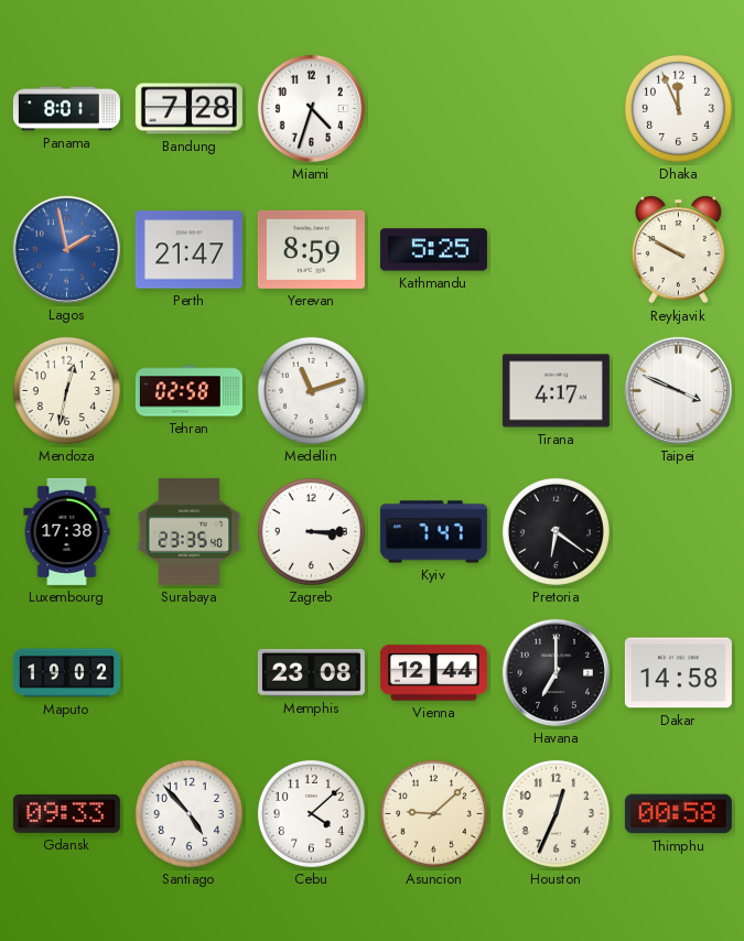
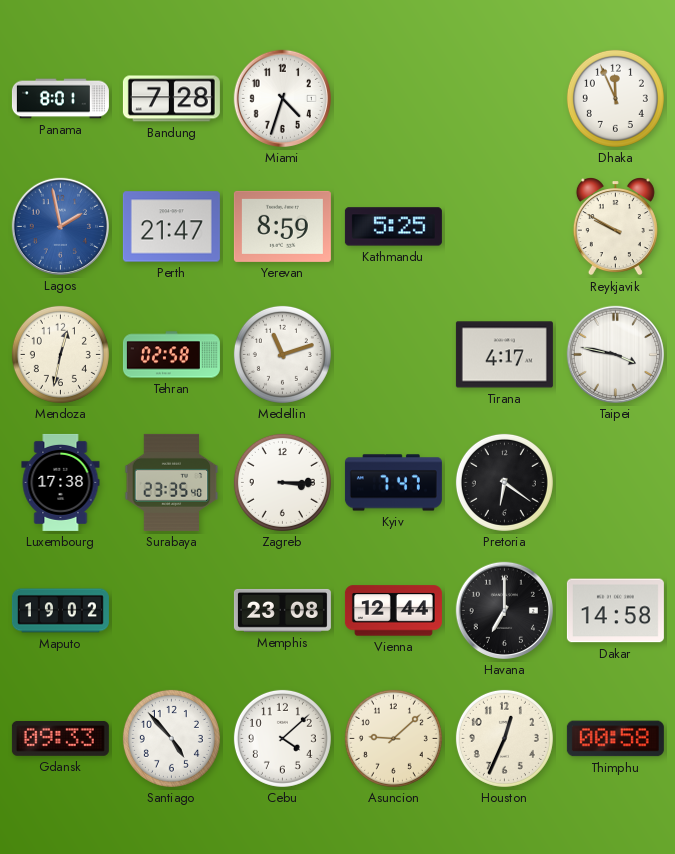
Taipei: 3:49 -> 3:47
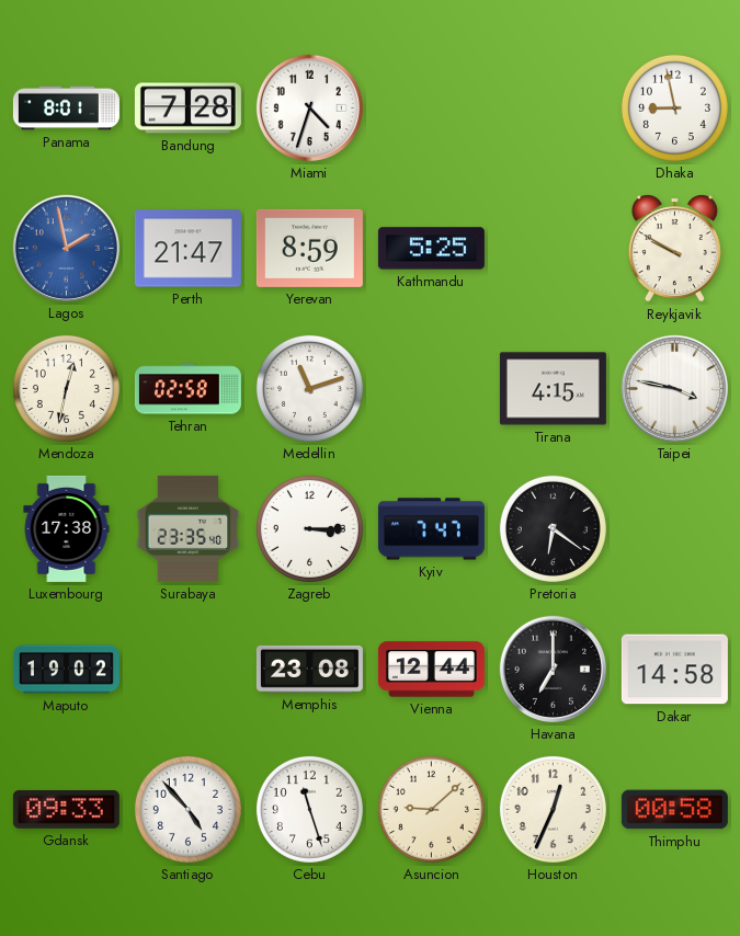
Dhaka: 11:56 -> 8:58
Tirana: 4:17 -> 4:15
Cebu: 4:08 -> 11:27
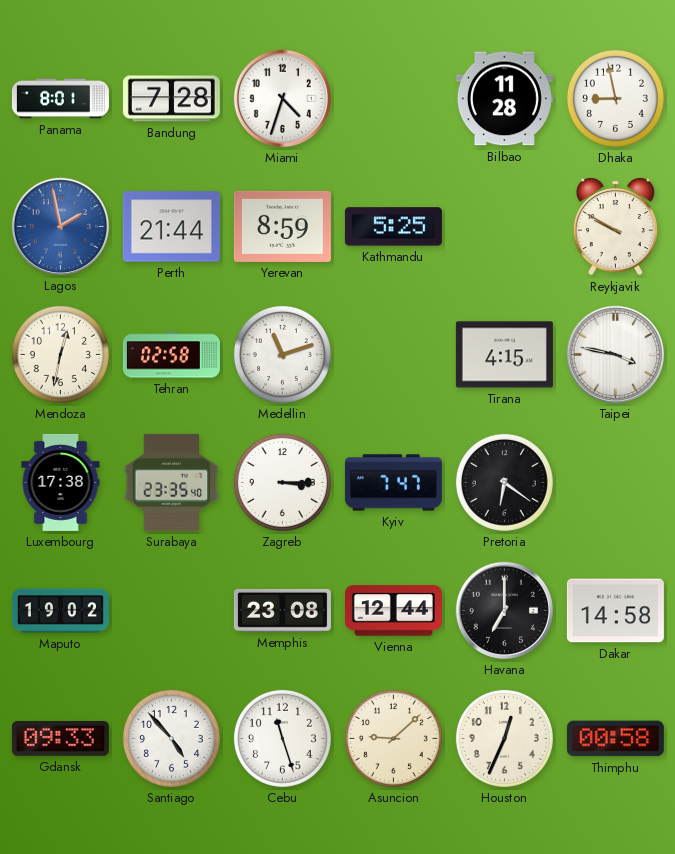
Bilbao: none -> 11:28
Perth: 21:47 -> 21:44
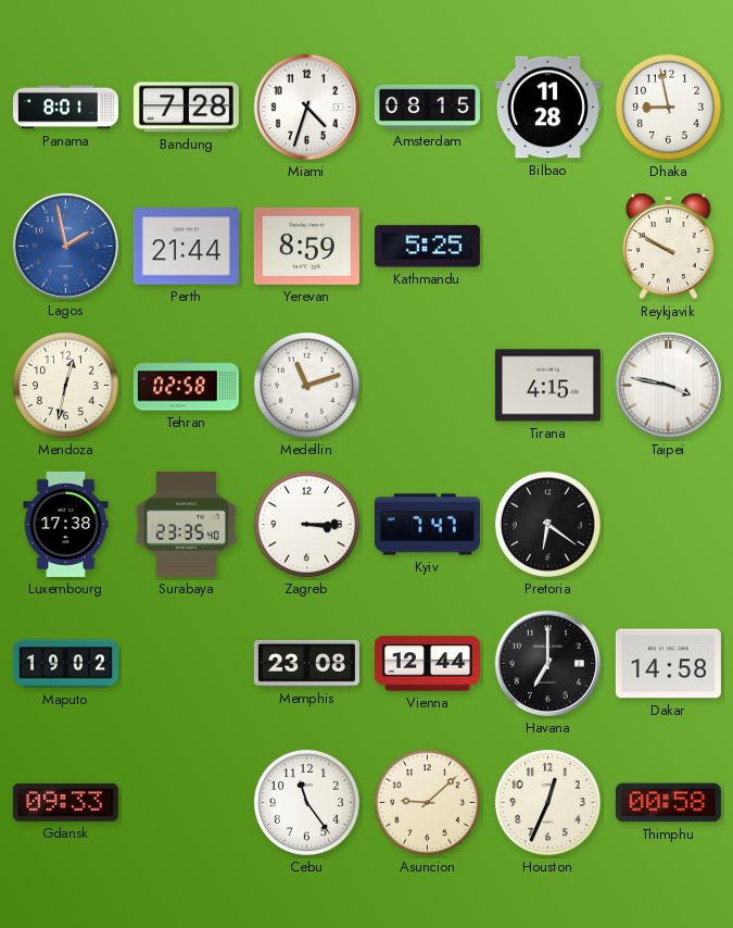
Amsterdam: none -> 08:15
Santiago: 4:53 -> none
Cebu: 11:27 -> 11:24
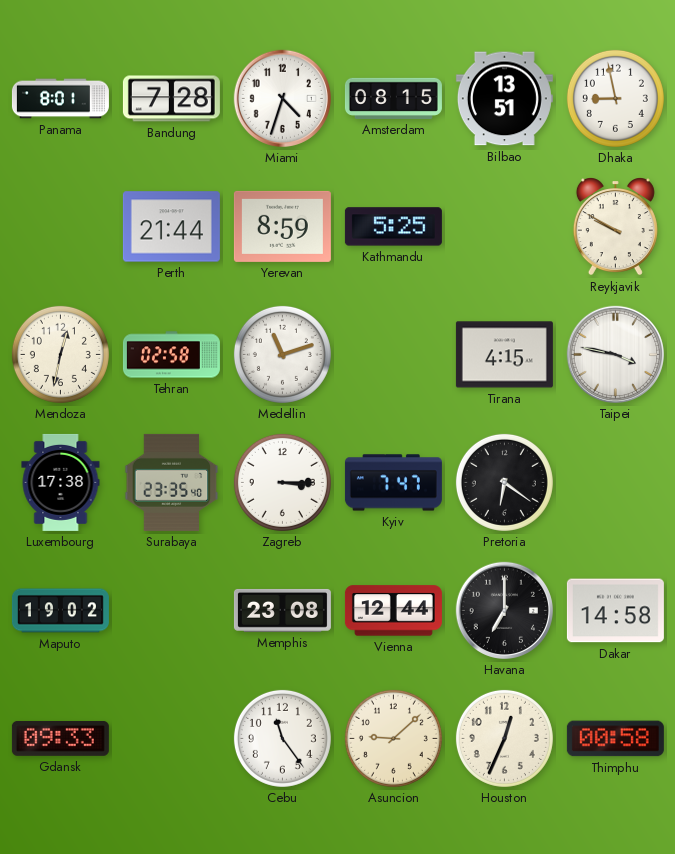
Bilbao: 11:28 -> 13:51
Lagos: 1:58 -> none
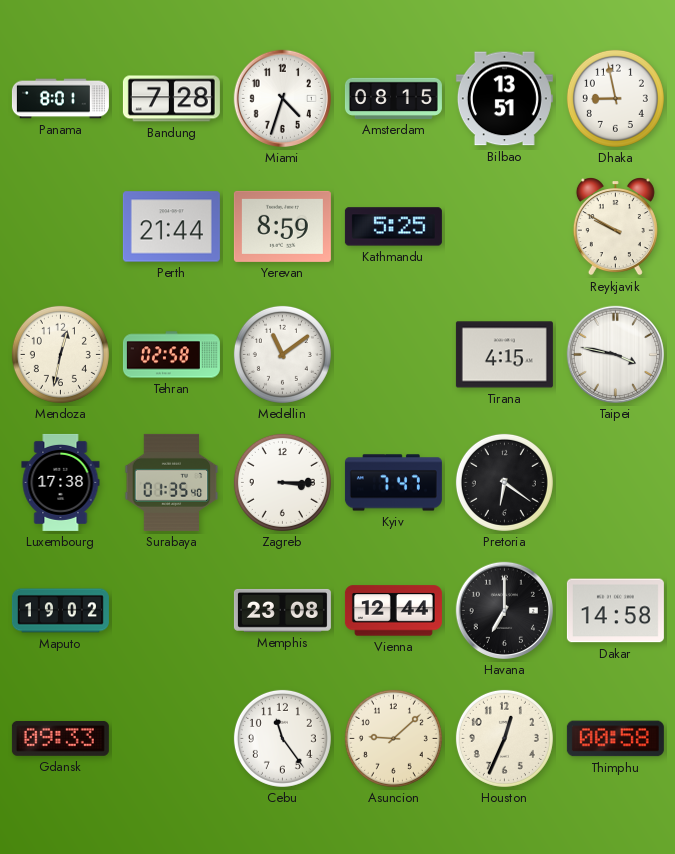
Medellin: 11:12 -> 11:09
Surabaya: 23:35 -> 01:35
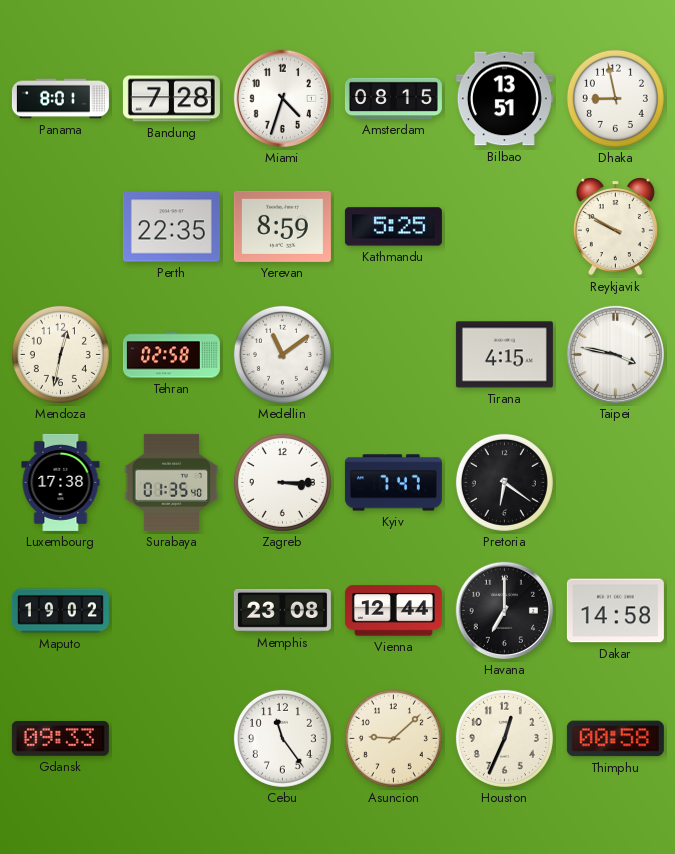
Perth: 21:44 -> 22:35
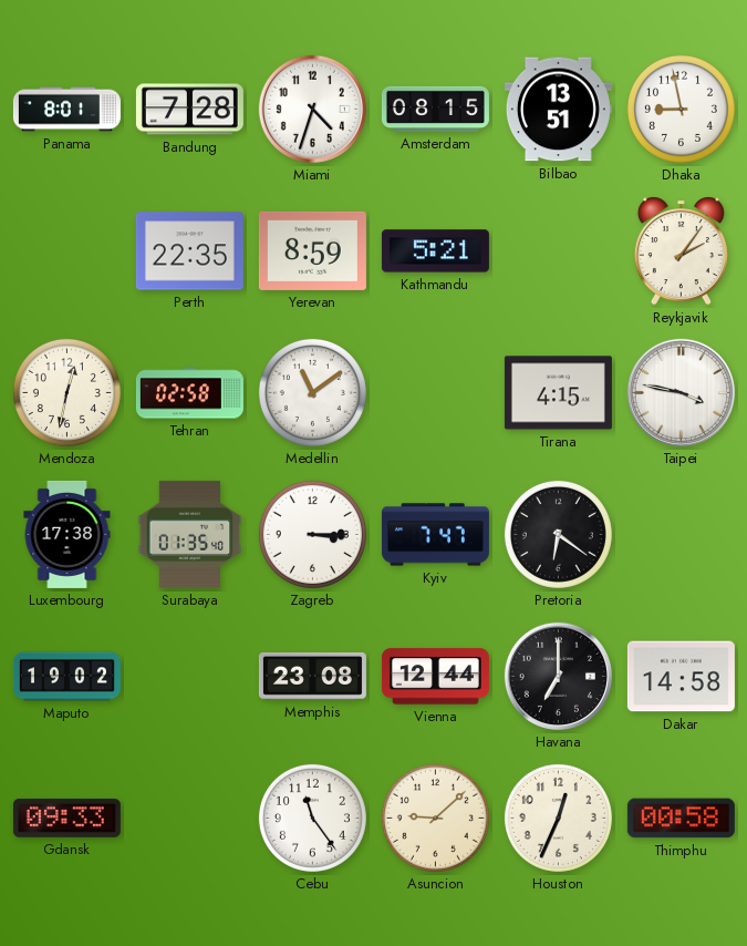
Kathmandu: 5:25 -> 5:21
Reykjavik: 9:50 -> 2:06
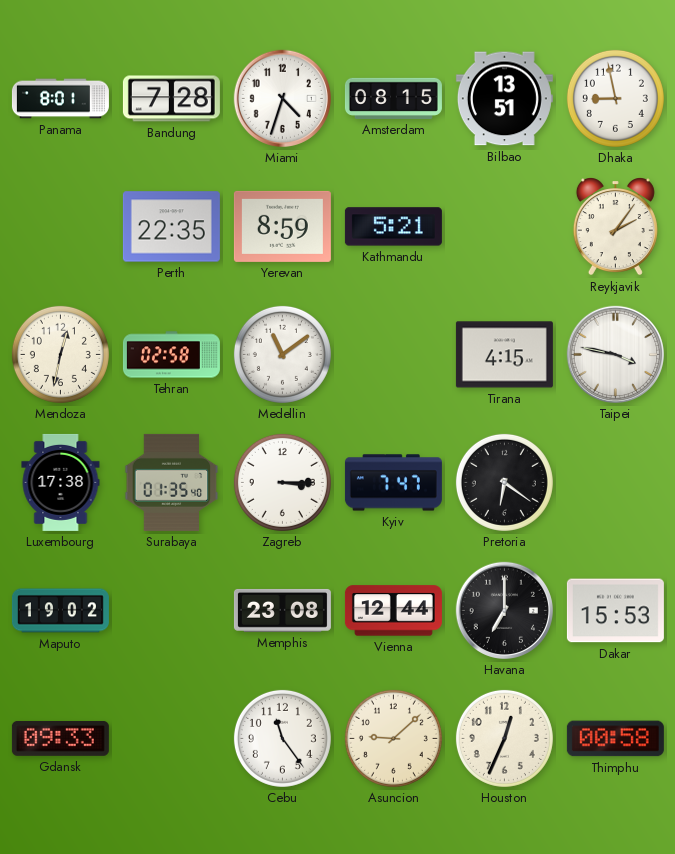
Dakar: 14:58 -> 15:53
